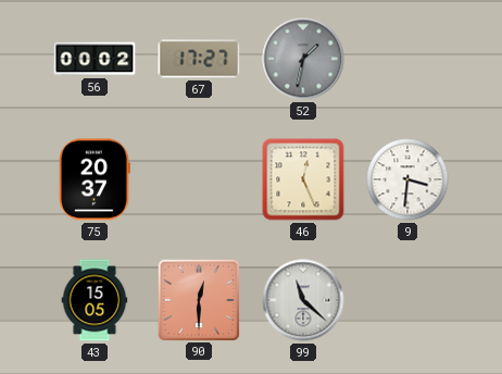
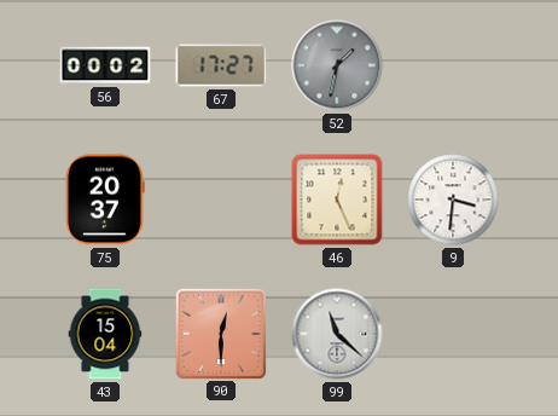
43: 15:05 -> 15:04
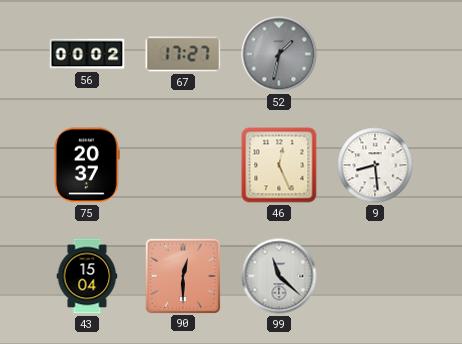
9: 3:31 -> 8:29
